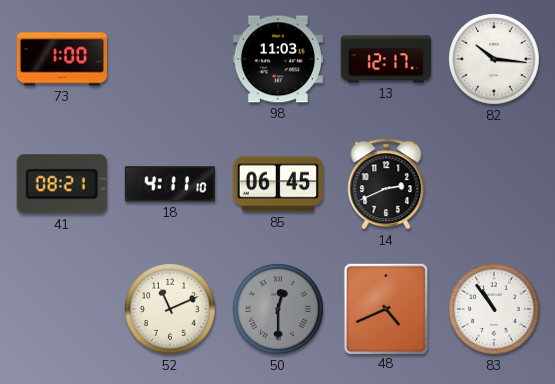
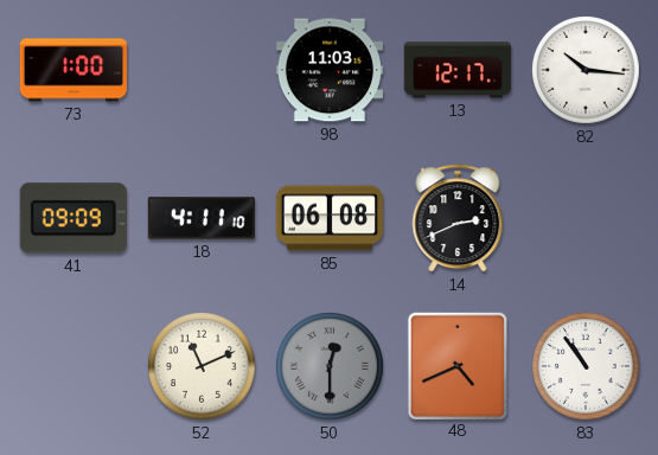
41: 08:21 -> 09:09
85: 06:45 -> 06:08
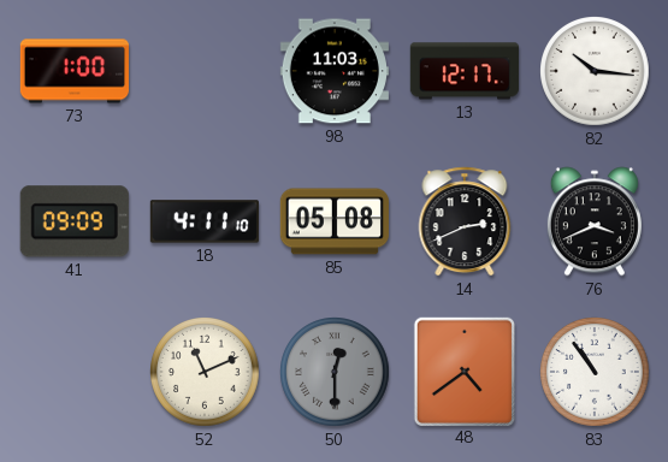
85: 06:08 -> 05:08
76: none -> 3:41
48: 4:41 -> 4:39
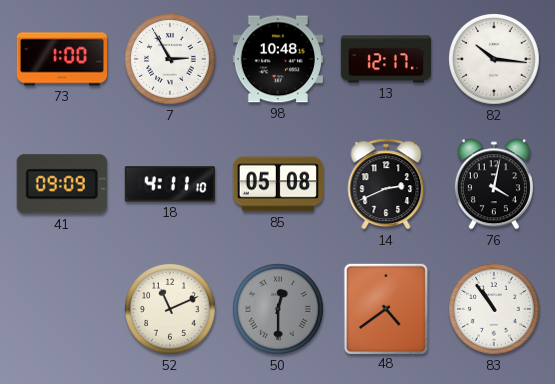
7: none -> 2:55
98: 11:03 -> 10:48
76: 3:41 -> 4:02
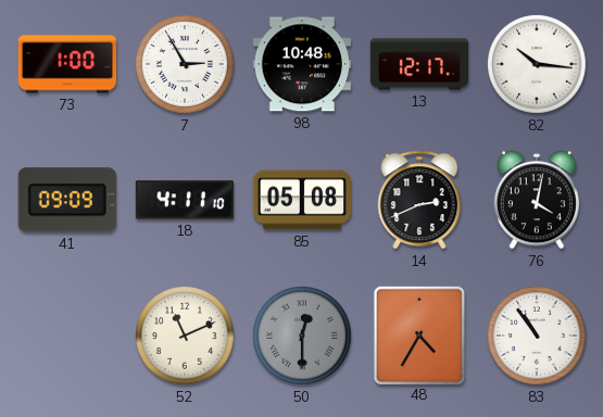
48: 4:39 -> 4:35
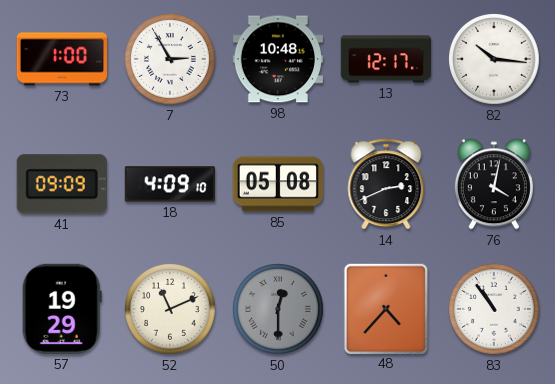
18: 4:11 -> 4:09
57: none -> 19:29
48: 4:35 -> 4:37
